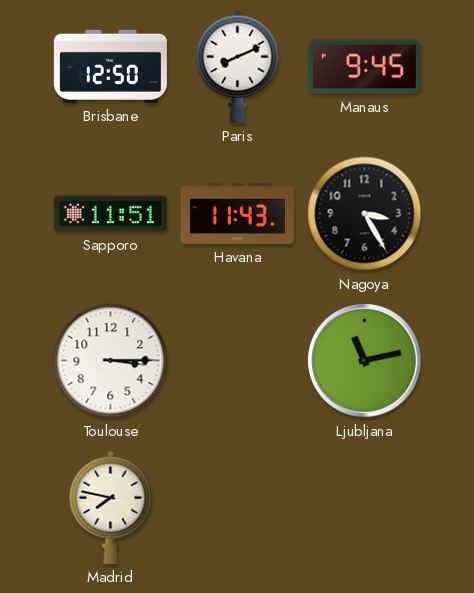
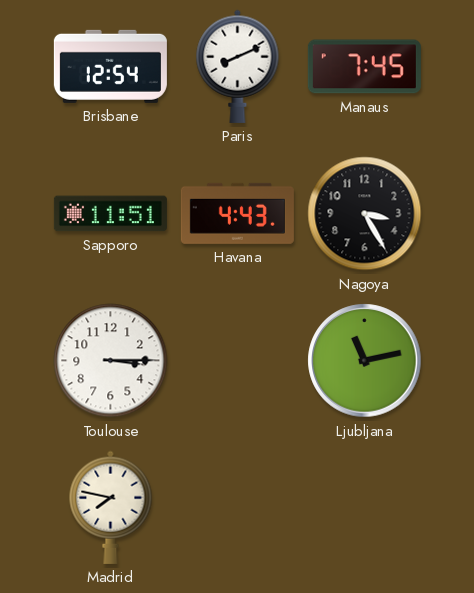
Brisbane: 12:50 -> 12:54
Manaus: 9:45 -> 7:45
Havana: 11:43 -> 4:43
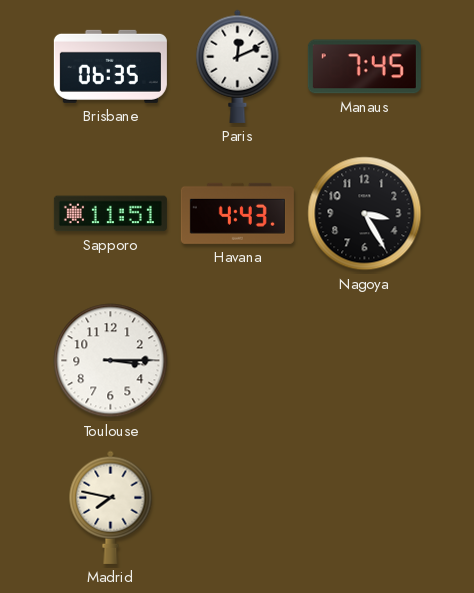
Brisbane: 12:54 -> 06:35
Paris: 8:11 -> 12:11
Ljubljana: 11:13 -> none
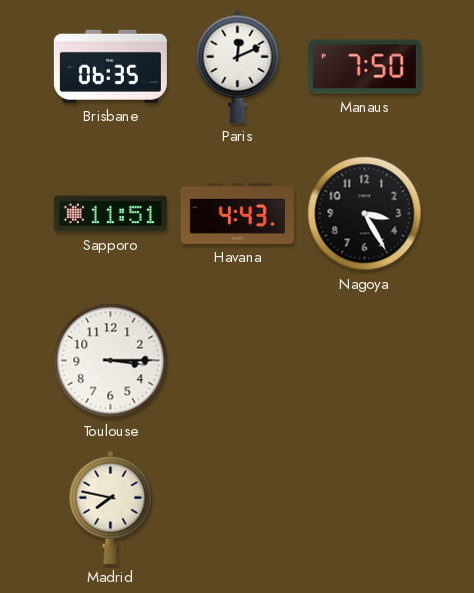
Manaus: 7:45 -> 7:50
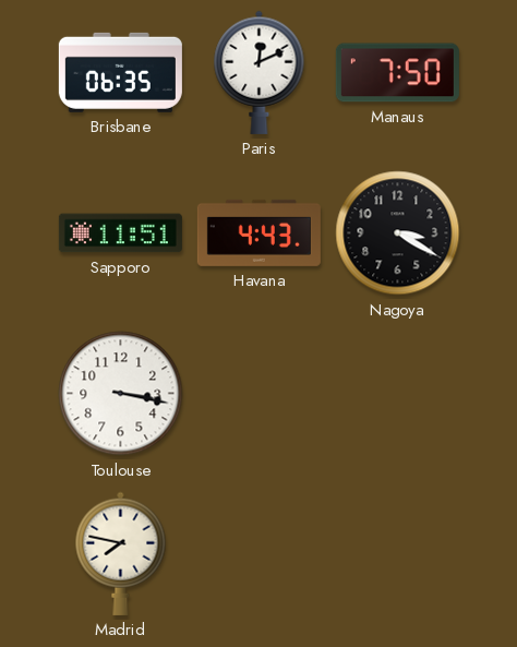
Nagoya: 3:25 -> 3:20
Toulouse: 3:15 -> 3:17
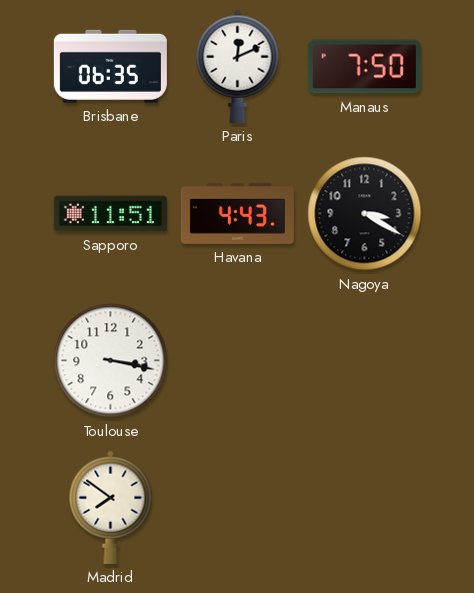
Madrid: 7:47 -> 7:51
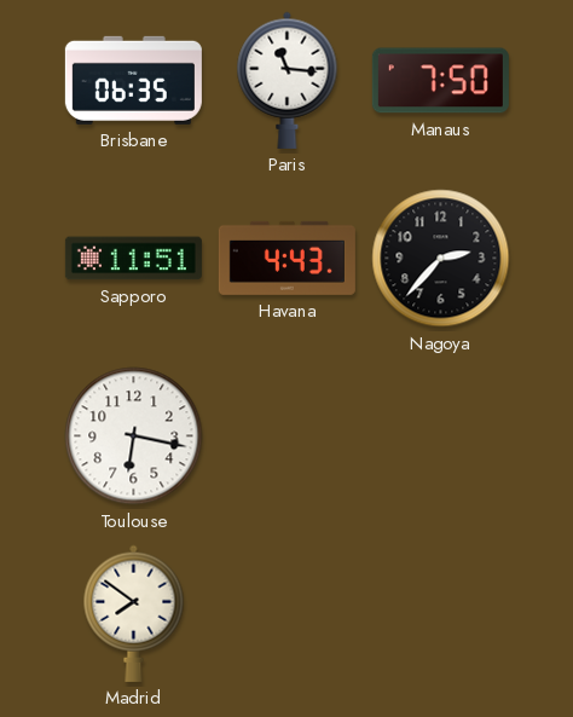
Paris: 12:11 -> 11:16
Nagoya: 3:20 -> 2:37
Toulouse: 3:17 -> 6:17
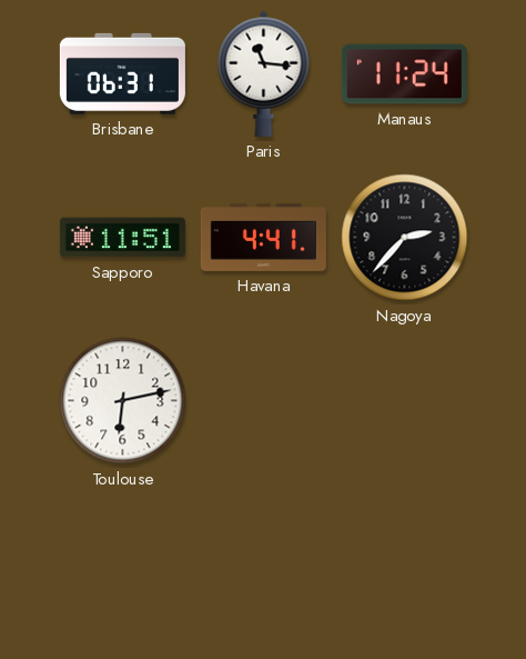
Brisbane: 06:35 -> 06:31
Manaus: 7:50 -> 11:24
Havana: 4:43 -> 4:41
Toulouse: 6:17 -> 6:13
Madrid: 7:51 -> none
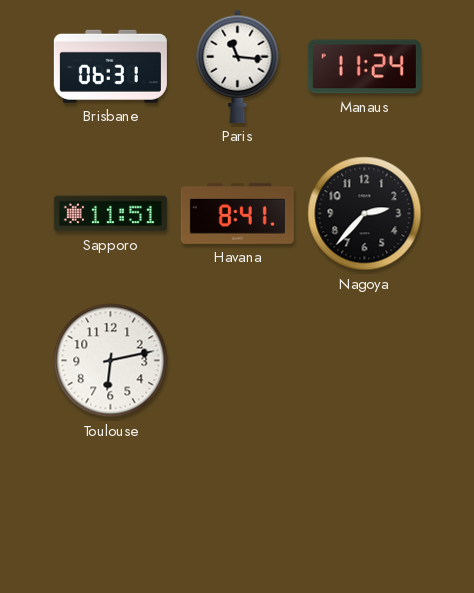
Havana: 4:41 -> 8:41
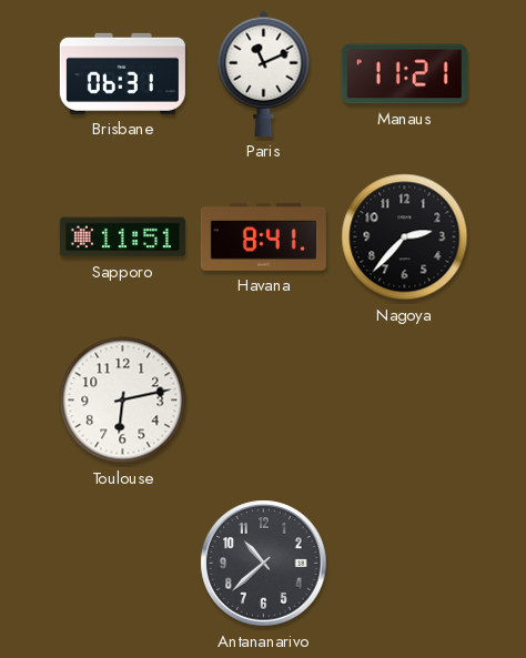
Paris: 11:16 -> 11:11
Manaus: 11:24 -> 11:21
Antananarivo: none -> 10:38
